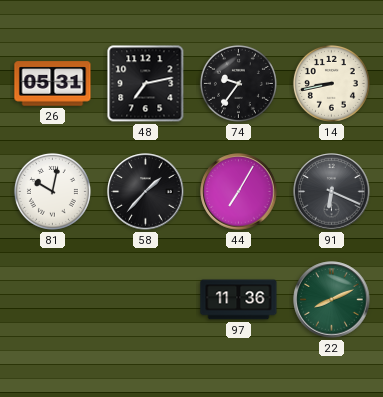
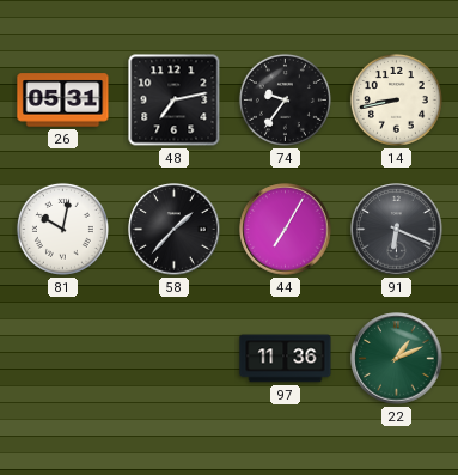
22: 8:11 -> 1:11
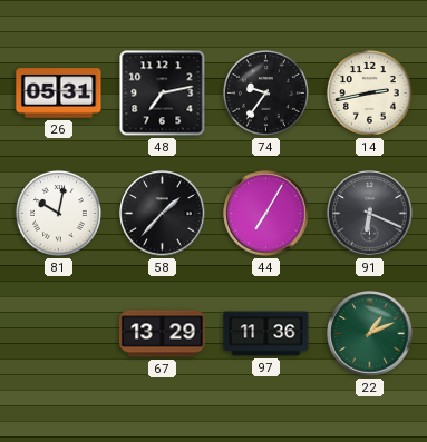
14: 8:43 -> 2:43
67: none -> 13:29
